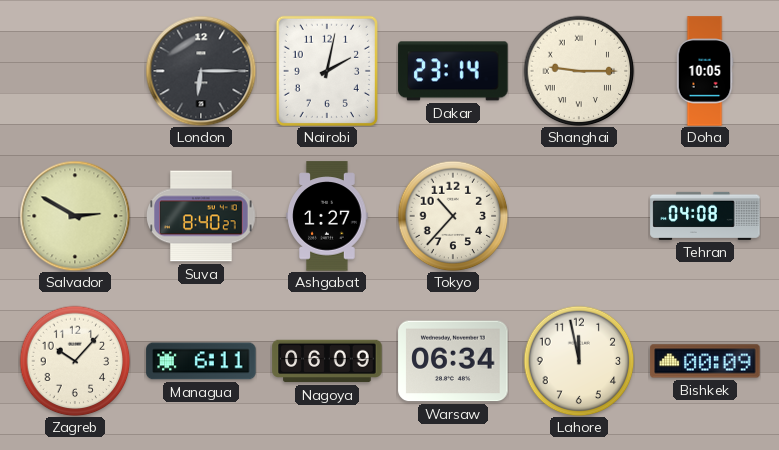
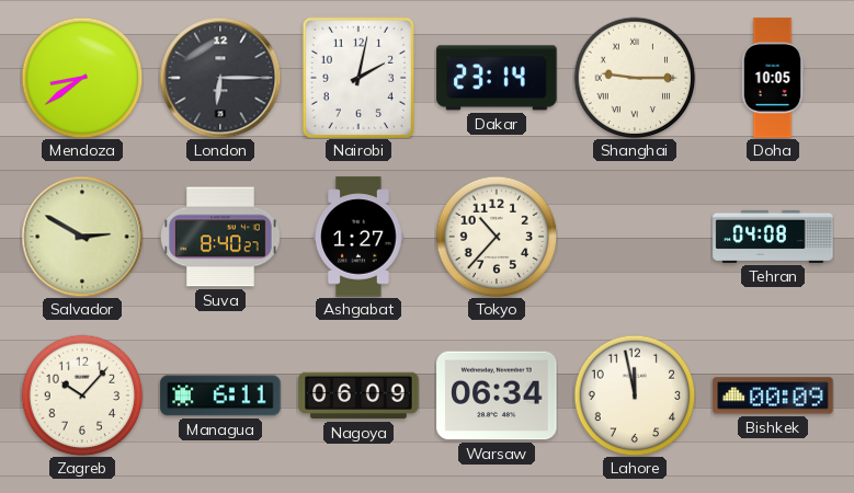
Mendoza: none -> 8:39
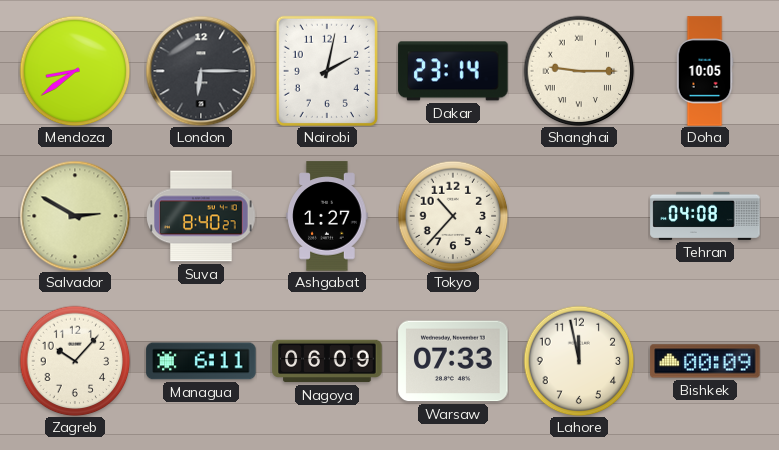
Warsaw: 06:34 -> 07:33
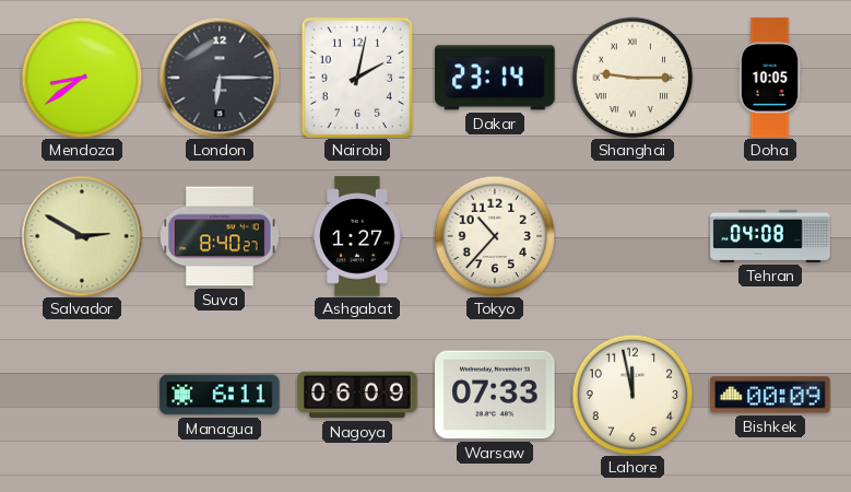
Zagreb: 10:07 -> none
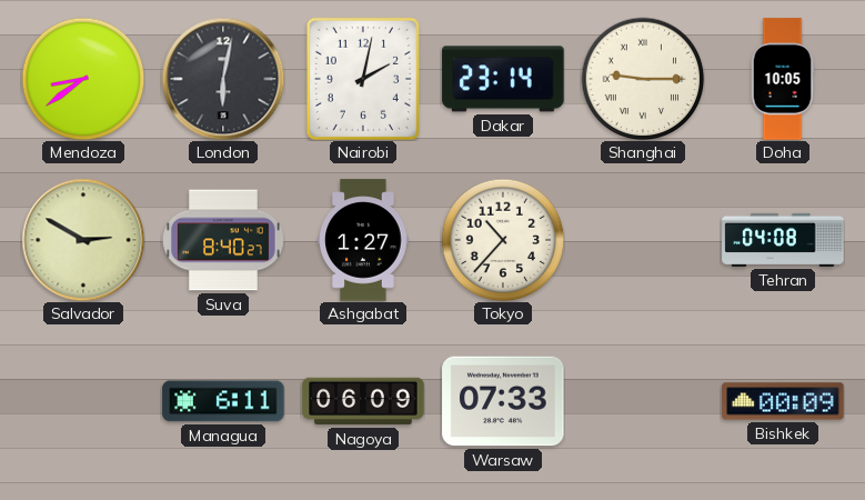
London: 6:15 -> 6:02
Lahore: 11:58 -> none
